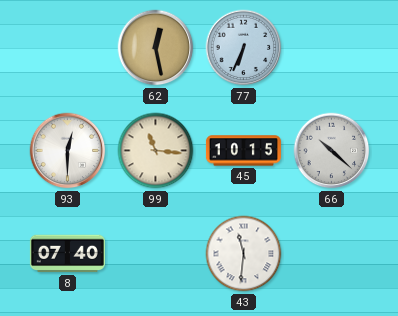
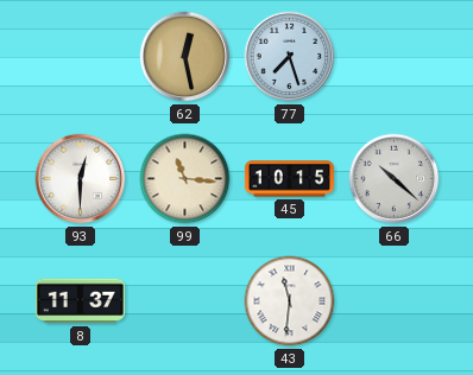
77: 6:34 -> 7:27
8: 07:40 -> 11:37
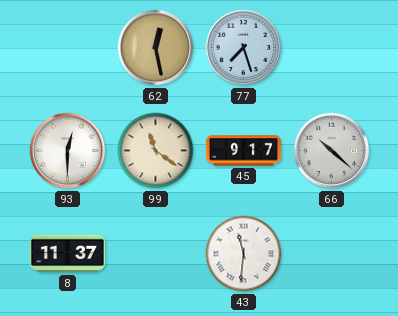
99: 11:16 -> 11:21
45: 10:15 -> 9:17
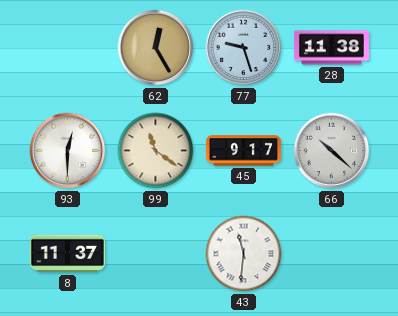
62: 12:28 -> 12:25
77: 7:27 -> 9:27
28: none -> 11:38
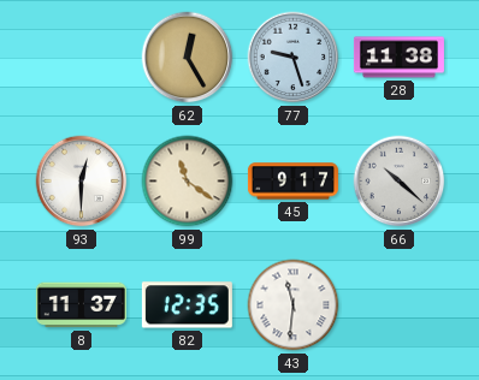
82: none -> 12:35
